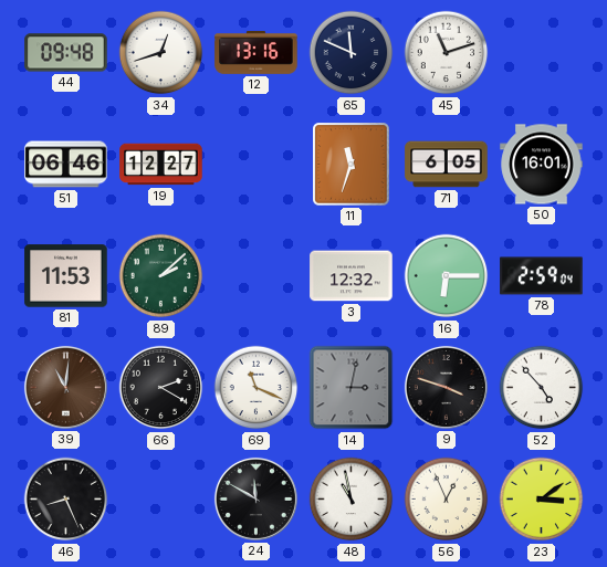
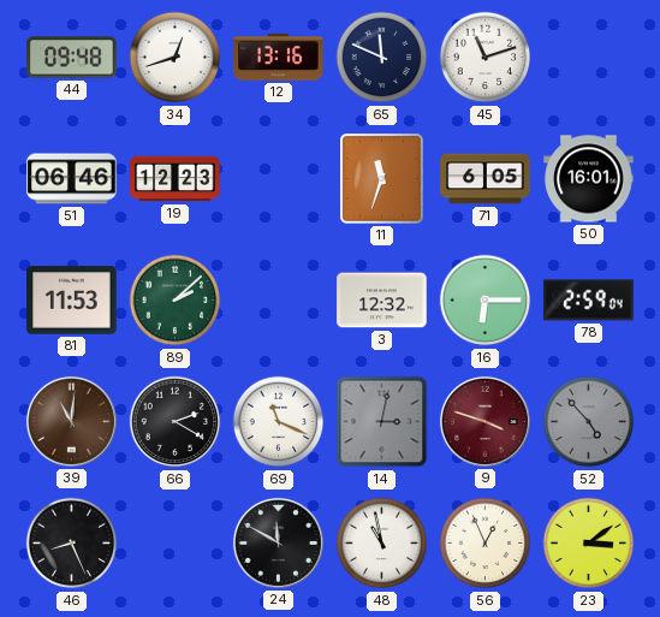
19: 12:27 -> 12:23
9 dial: black -> burgundy
52 dial: white -> grey
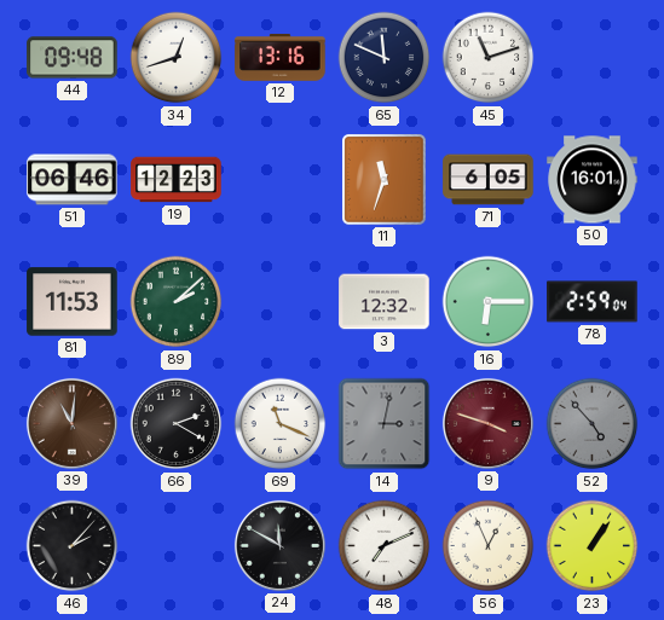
46: 8:26 -> 2:07
48: 10:58 -> 7:11
23: 3:09 -> 1:06
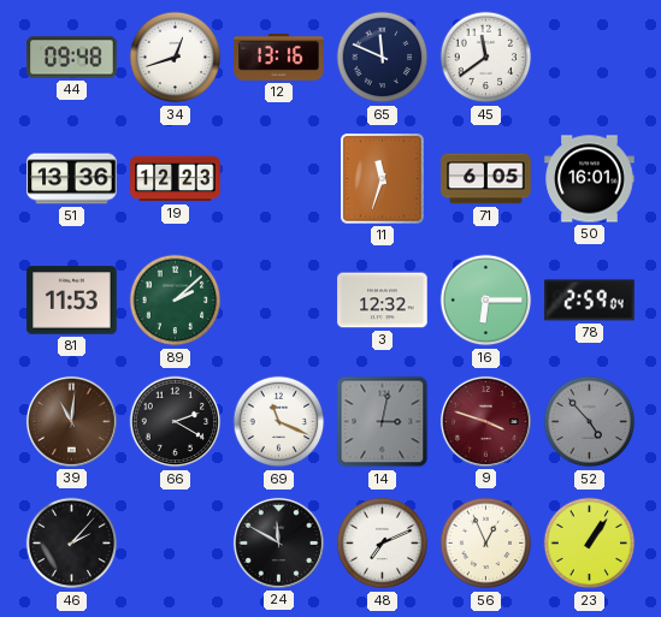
45: 11:12 -> 11:39
51: 06:46 -> 13:36
